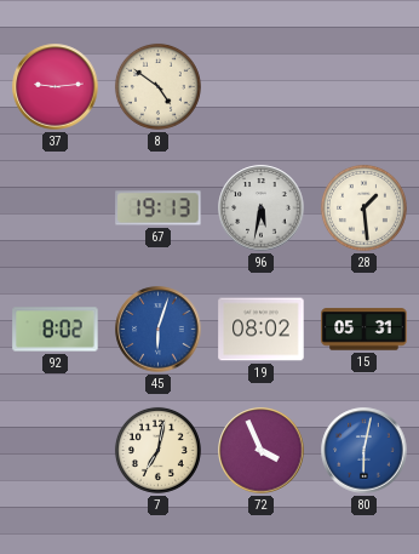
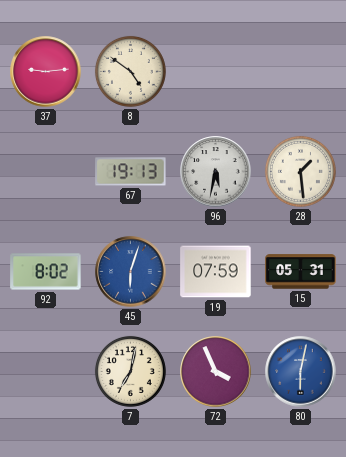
19: 08:02 -> 07:59
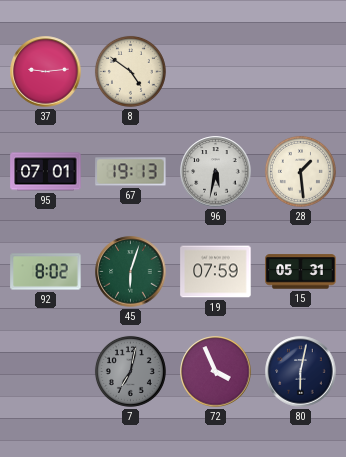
95: none -> 07:01
45 dial: blue -> green
7 dial: cream -> grey
80 dial: blue -> navy
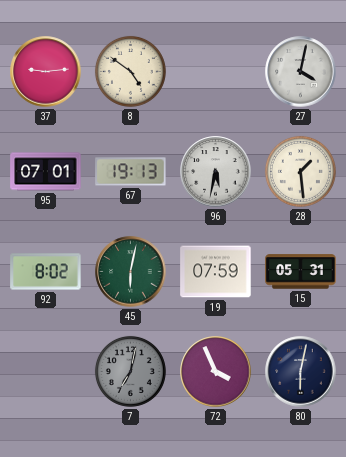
27: none -> 4:02
45: 6:03 -> 6:02
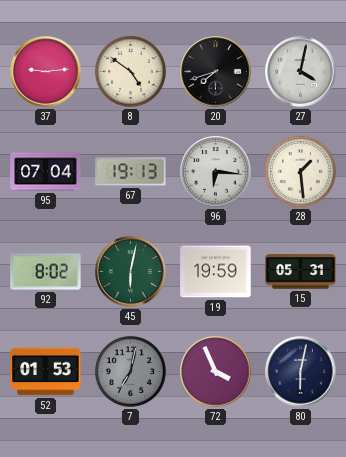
20: none -> 7:42
95: 07:01 -> 07:04
96: 5:32 -> 6:16
19: 07:59 -> 19:59
52: none -> 01:53
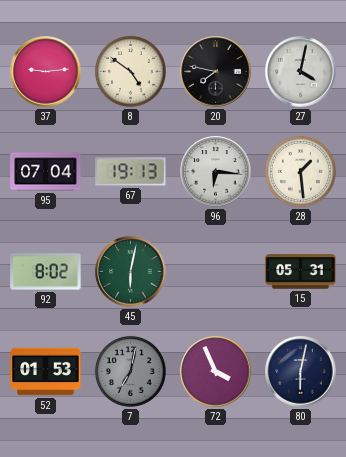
20: 7:42 -> 7:47
19: 19:59 -> none
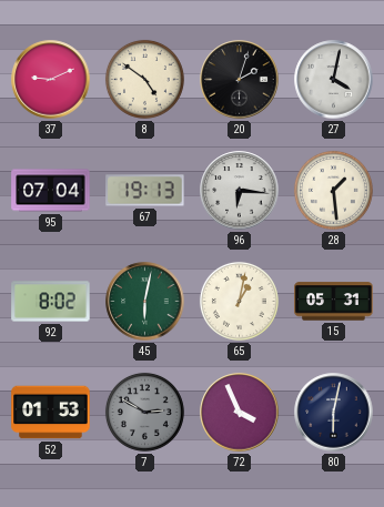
37: 9:14 -> 9:11
20: 7:47 -> 2:03
65: none -> 1:02
7: 7:02 -> 2:50
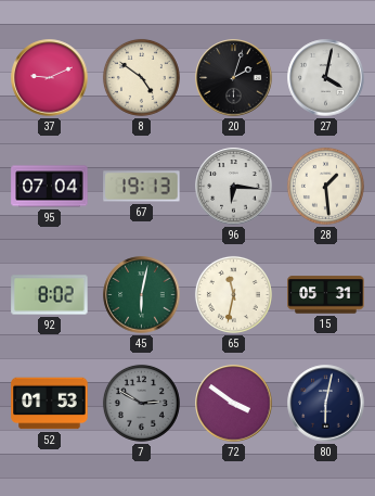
65: 1:02 -> 11:32
72: 3:56 -> 3:51
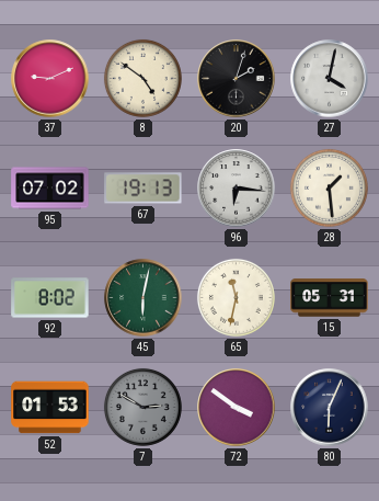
95: 07:04 -> 07:02
80: 6:02 -> 6:04
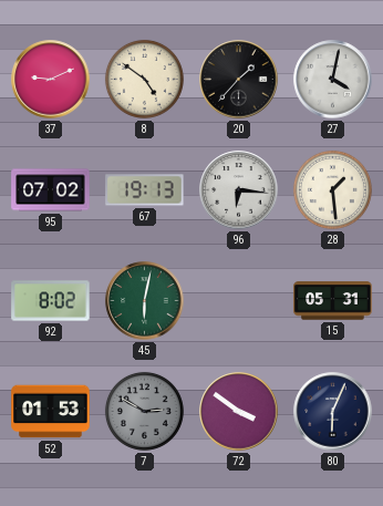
20: 2:03 -> 1:37
65: 11:32 -> none
